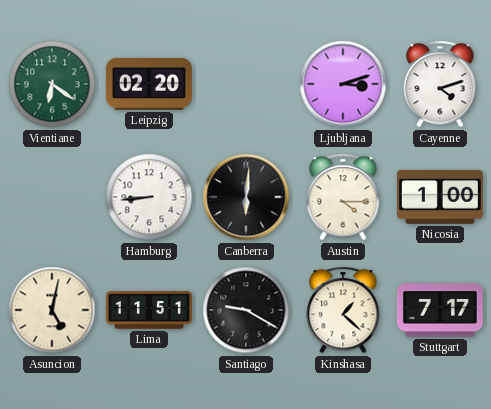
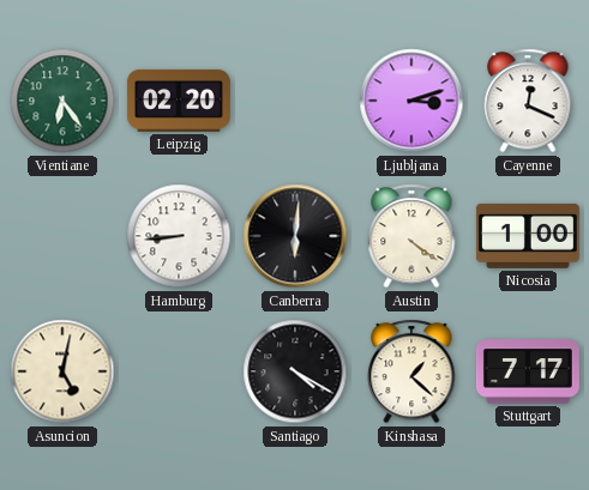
Vientiane: 6:21 -> 6:24
Cayenne: 4:12 -> 12:19
Austin: 4:15 -> 4:21
Lima: 11:51 -> none
Santiago: 9:20 -> 4:20
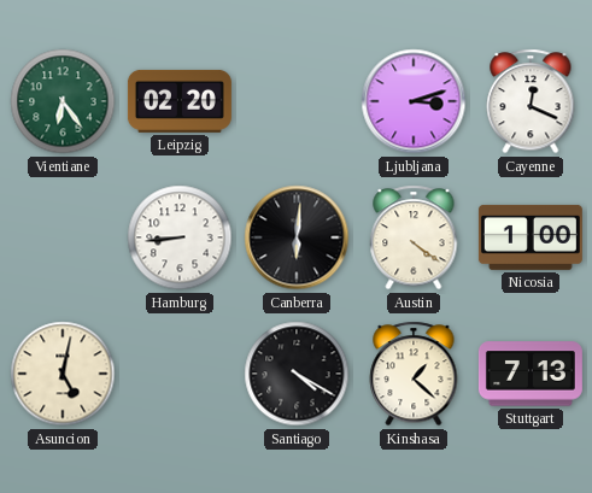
Stuttgart: 7:17 -> 7:13
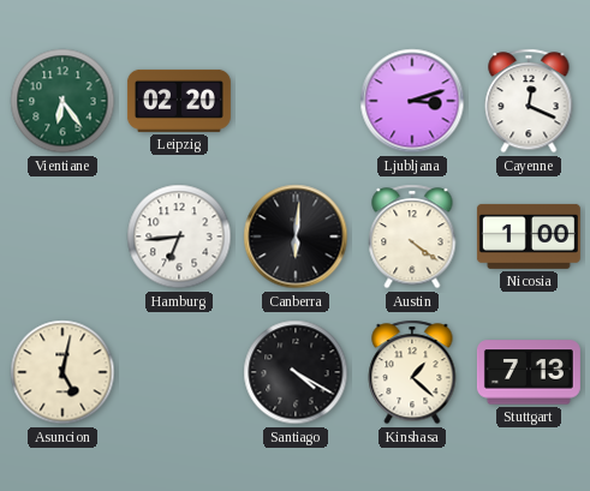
Hamburg: 8:44 -> 6:44
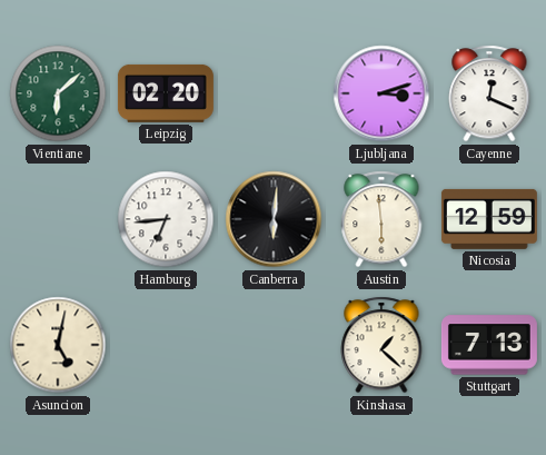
Vientiane: 6:24 -> 6:08
Austin: 4:21 -> 5:59
Nicosia: 1:00 -> 12:59
Santiago: 4:20 -> none
